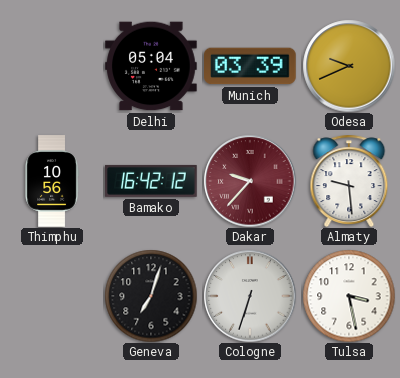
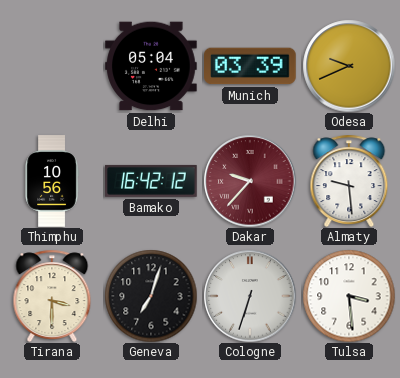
Tirana: none -> 3:30
Tulsa: 3:28 -> 3:29
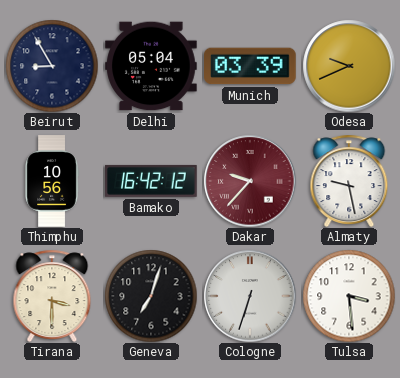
Beirut: none -> 8:55
Almaty: 9:29 -> 9:28
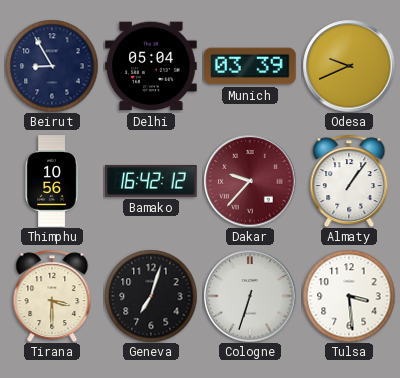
Almaty: 9:28 -> 1:06
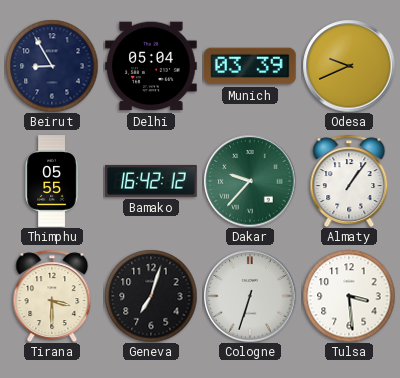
Thimphu: 10:56 -> 05:55
Dakar dial: burgundy -> green
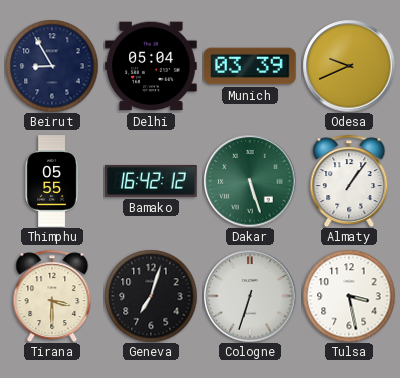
Dakar: 9:37 -> 5:27
Tulsa: 3:29 -> 3:28
